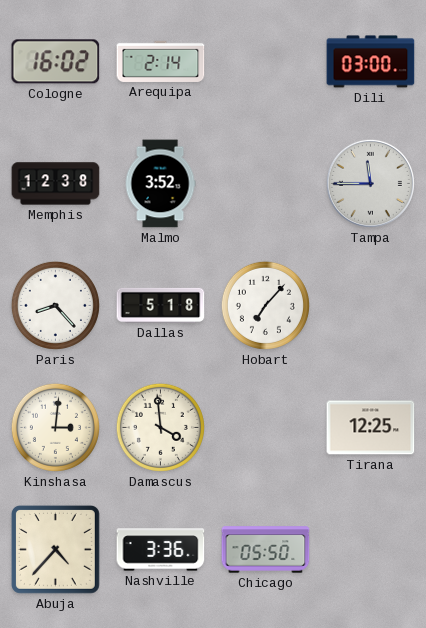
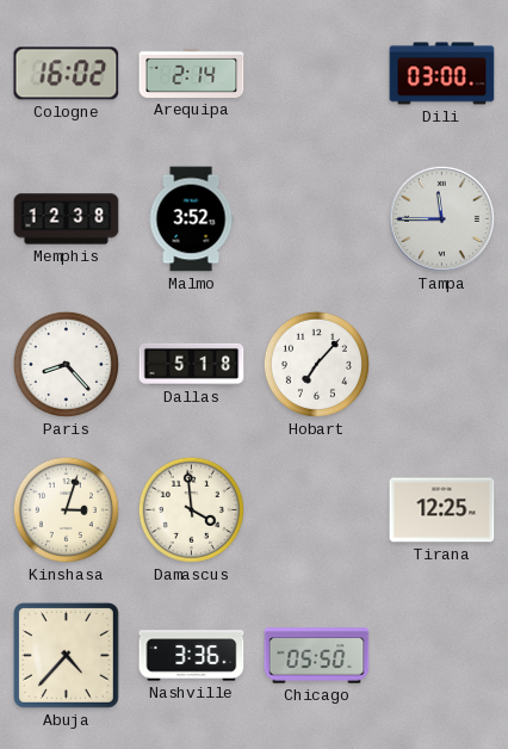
Kinshasa: 3:01 -> 3:03
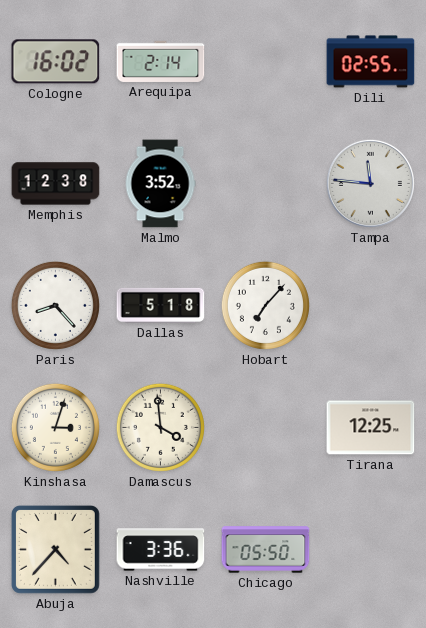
Dili: 03:00 -> 02:55
Tampa: 11:45 -> 11:46
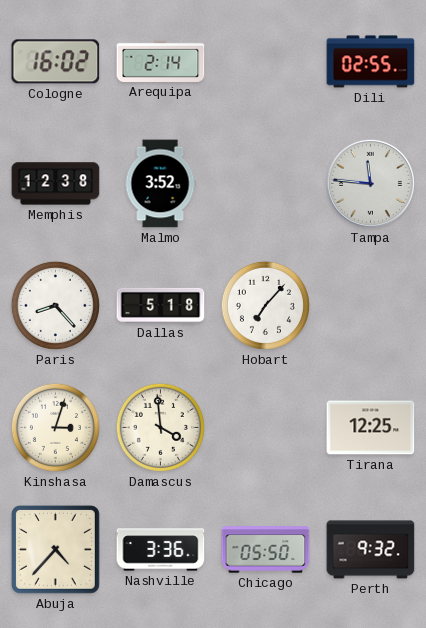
Perth: none -> 9:32
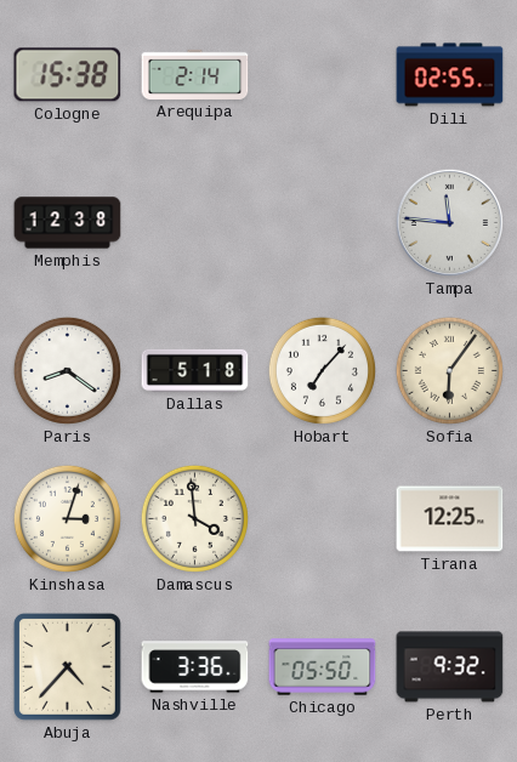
Cologne: 16:02 -> 15:38
Malmo: 3:52 -> none
Paris: 8:23 -> 8:21
Sofia: none -> 6:06
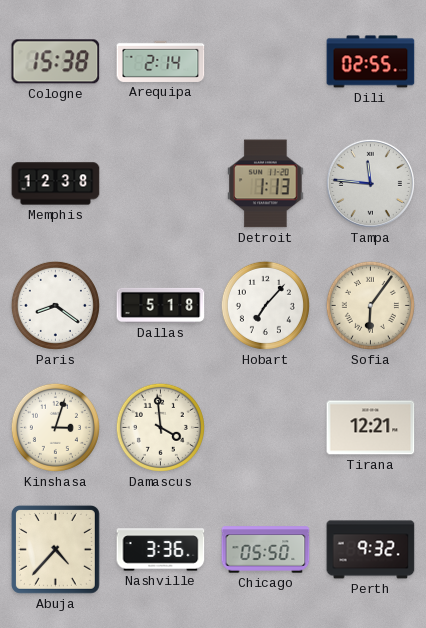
Detroit: none -> 1:13
Tirana: 12:25 -> 12:21
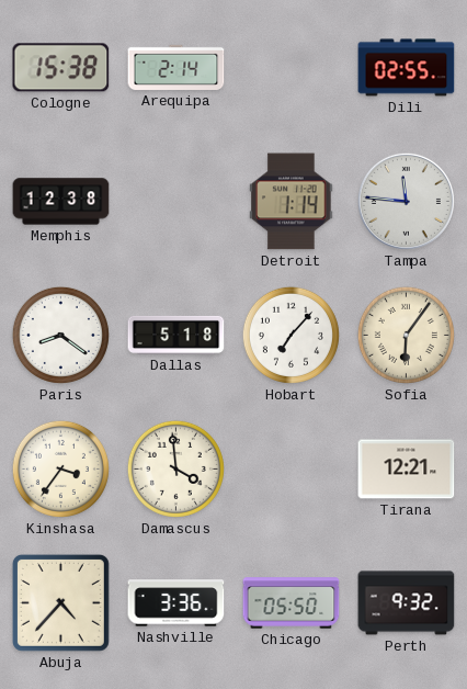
Detroit: 1:13 -> 1:14
Kinshasa: 3:03 -> 3:36
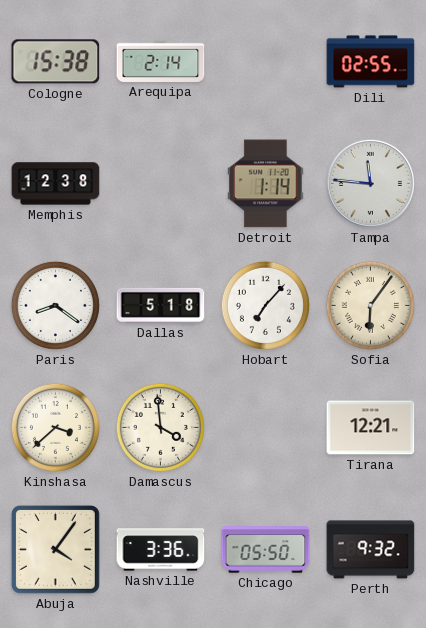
Kinshasa: 3:36 -> 3:38
Abuja: 4:37 -> 4:06
